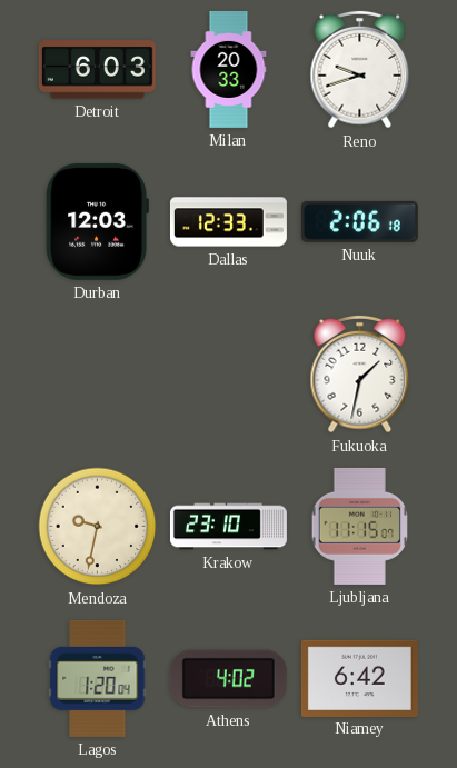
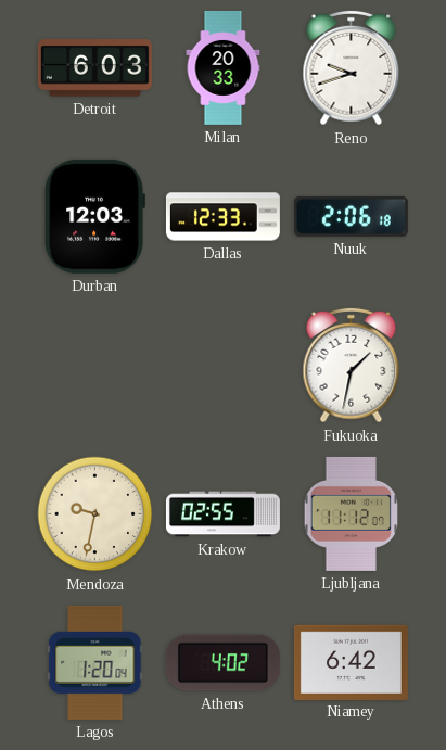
Krakow: 23:10 -> 02:55
Ljubljana: 11:15 -> 11:12
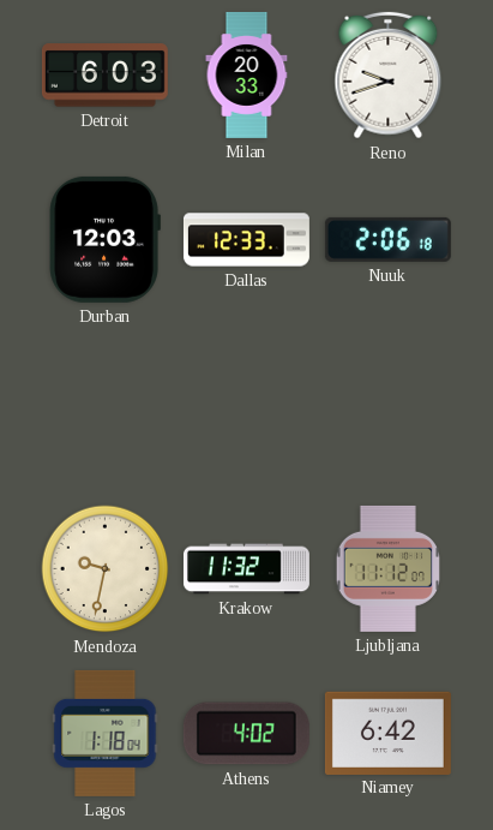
Fukuoka: 1:32 -> none
Krakow: 02:55 -> 11:32
Lagos: 1:20 -> 1:18
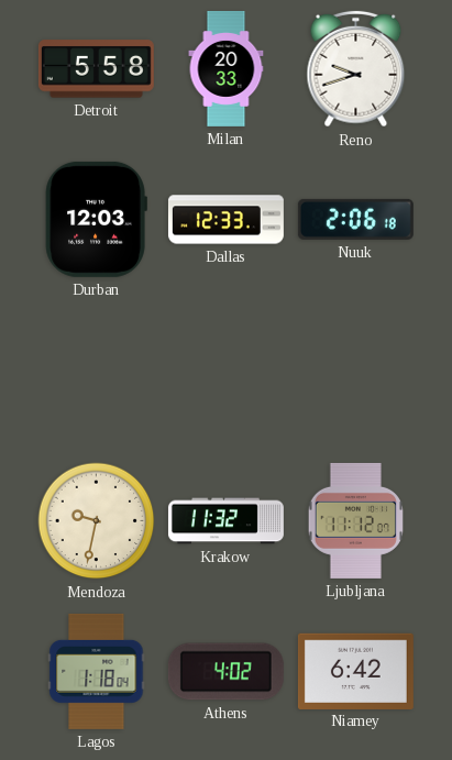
Detroit: 6:03 -> 5:58
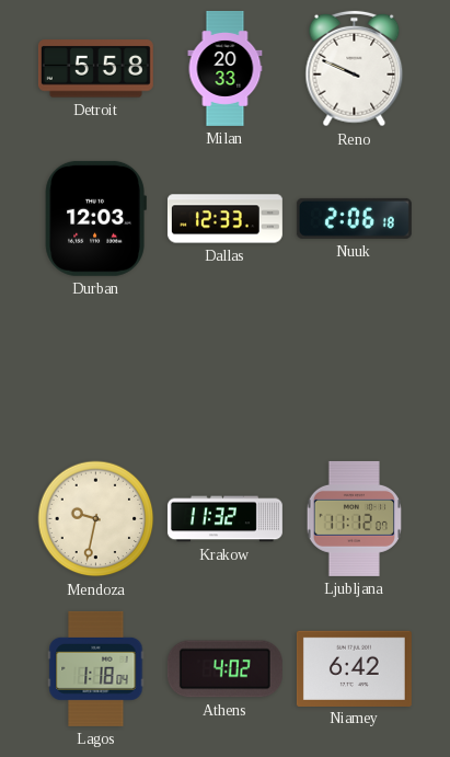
Reno: 9:42 -> 9:49
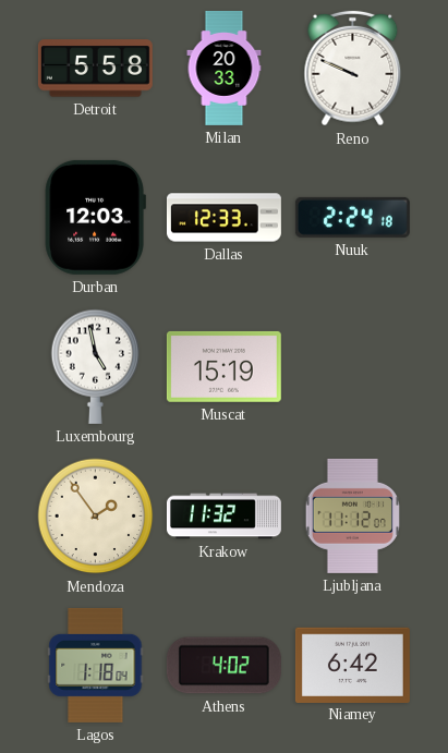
Nuuk: 2:06 -> 2:24
Luxembourg: none -> 4:58
Muscat: none -> 15:19
Mendoza: 9:32 -> 1:54
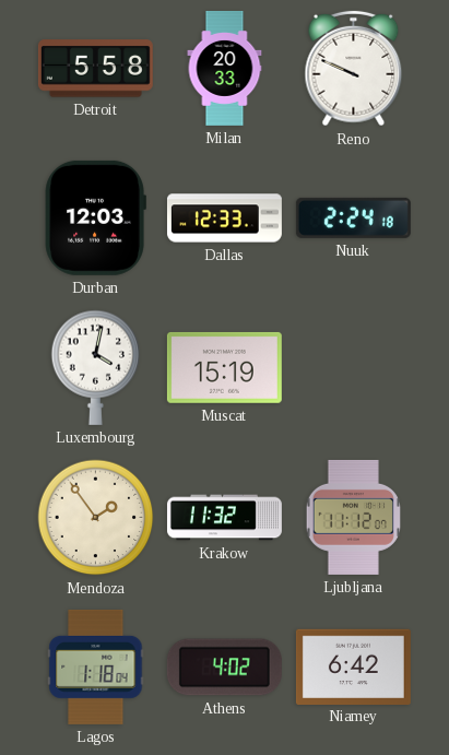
Luxembourg: 4:58 -> 4:02
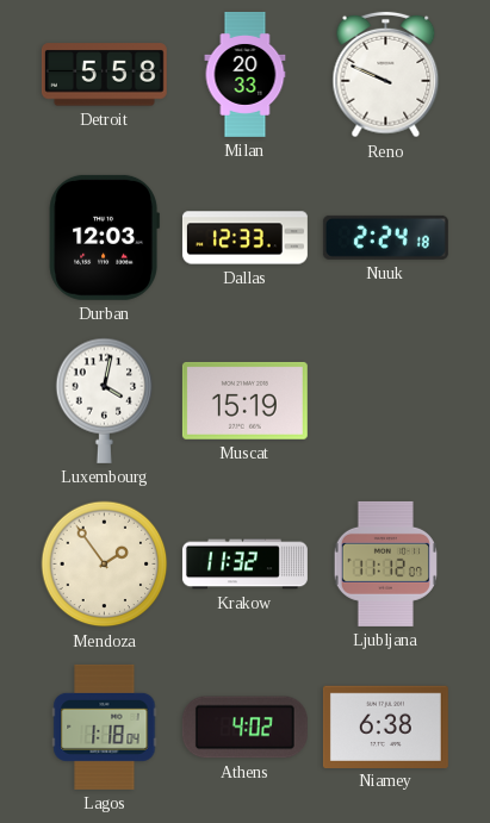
Niamey: 6:42 -> 6:38
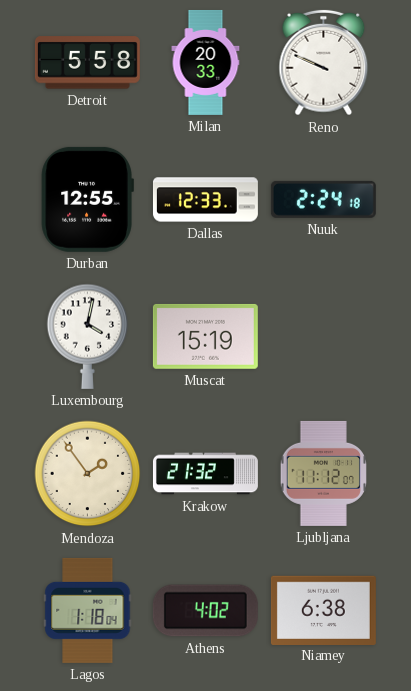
Durban: 12:03 -> 12:55
Krakow: 11:32 -> 21:32
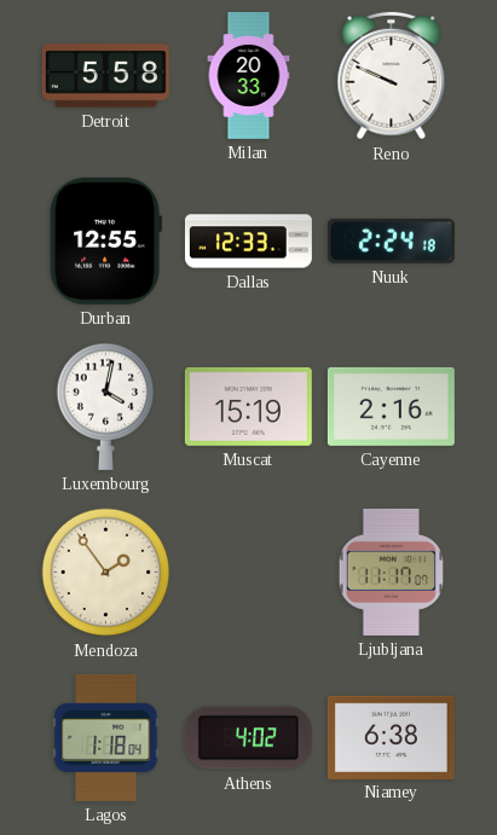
Cayenne: none -> 2:16
Krakow: 21:32 -> none
Ljubljana: 11:12 -> 11:17
